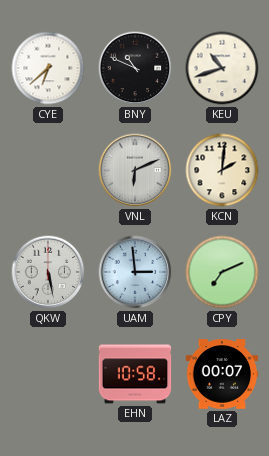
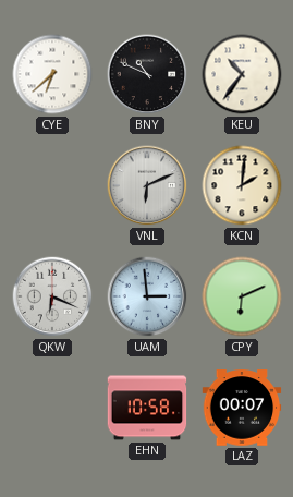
KEU: 10:42 -> 10:36
QKW: 5:28 -> 6:19
CPY: 7:11 -> 6:11
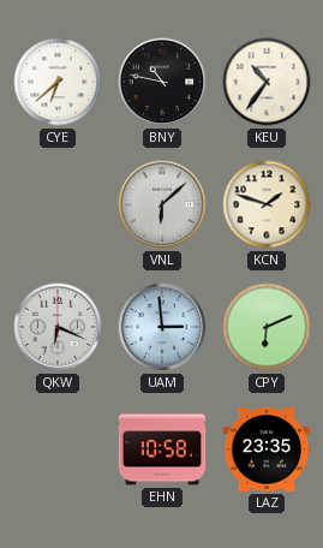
BNY: 10:49 -> 10:47
VNL: 6:11 -> 6:08
KCN: 2:01 -> 1:48
LAZ: 00:07 -> 23:35
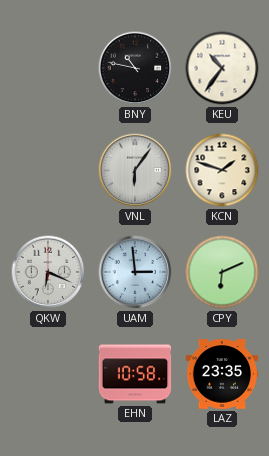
CYE: 6:38 -> none
VNL: 6:08 -> 6:06
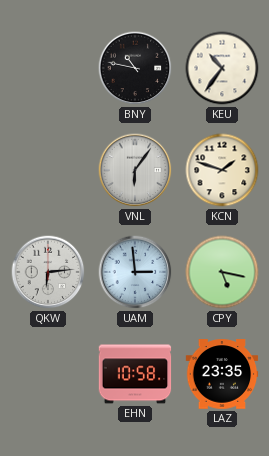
QKW: 6:19 -> 6:14
CPY: 6:11 -> 5:17
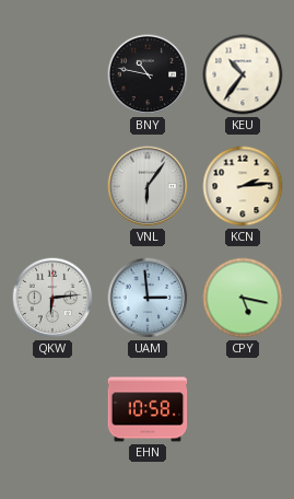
KCN: 1:48 -> 2:14
LAZ: 23:35 -> none
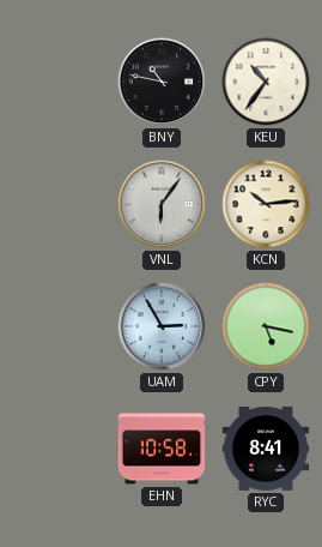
KCN: 2:14 -> 10:14
QKW: 6:14 -> none
UAM: 2:59 -> 2:55
RYC: none -> 8:41
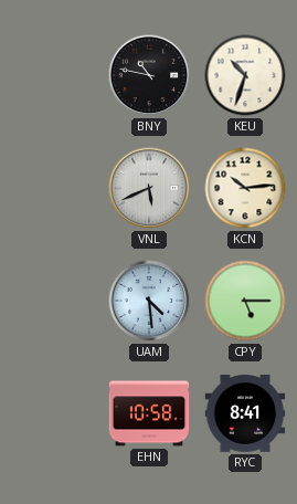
KEU: 10:36 -> 10:33
VNL: 6:06 -> 5:41
UAM: 2:55 -> 4:29
CPY: 5:17 -> 5:15
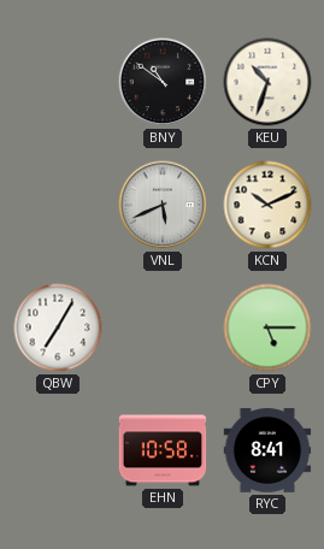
BNY: 10:47 -> 10:51
KCN: 10:14 -> 10:11
QBW: none -> 7:05
UAM: 4:29 -> none
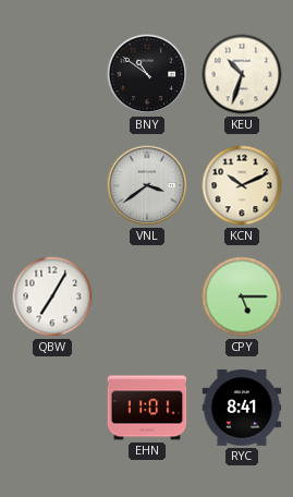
VNL: 5:41 -> 3:39
EHN: 10:58 -> 11:01
